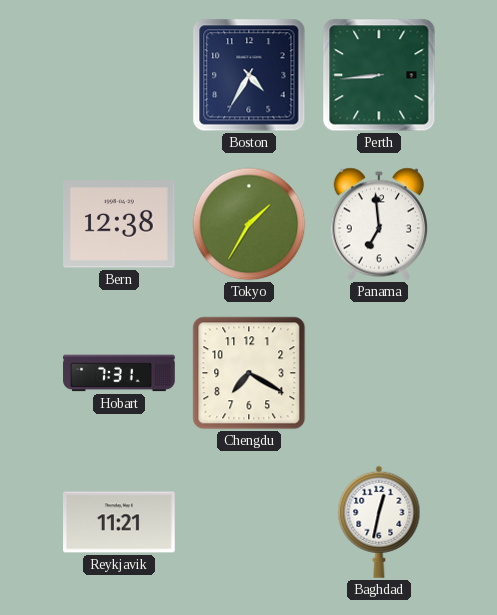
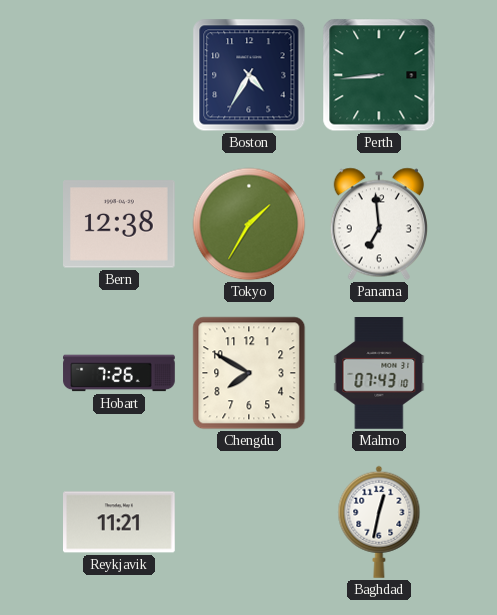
Hobart: 7:31 -> 7:26
Chengdu: 7:20 -> 7:50
Malmo: none -> 07:43
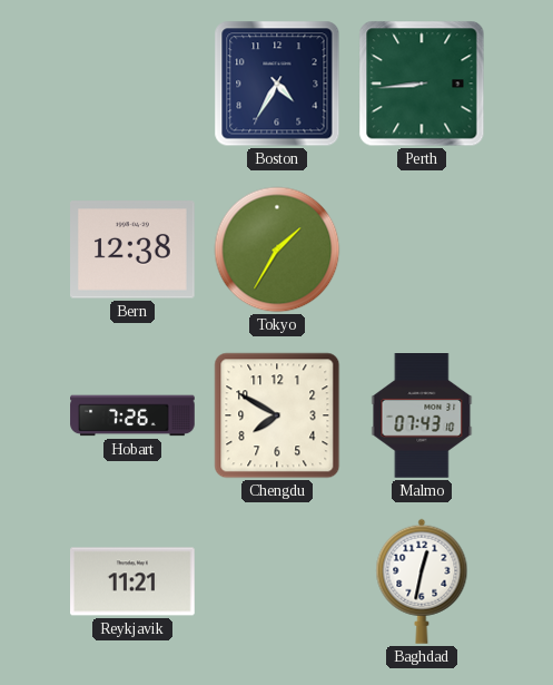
Panama: 6:59 -> none
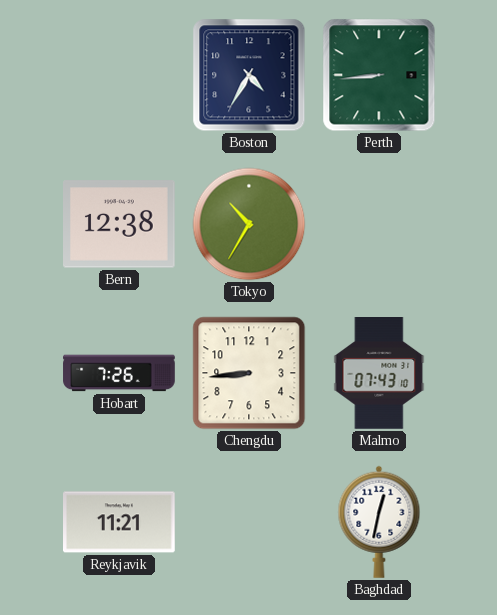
Tokyo: 1:35 -> 10:35
Chengdu: 7:50 -> 8:44
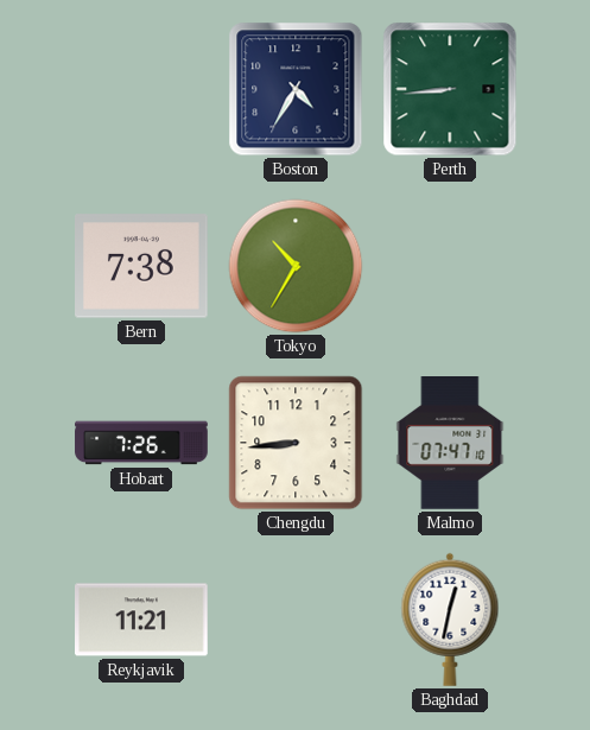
Bern: 12:38 -> 7:38
Malmo: 07:43 -> 07:47
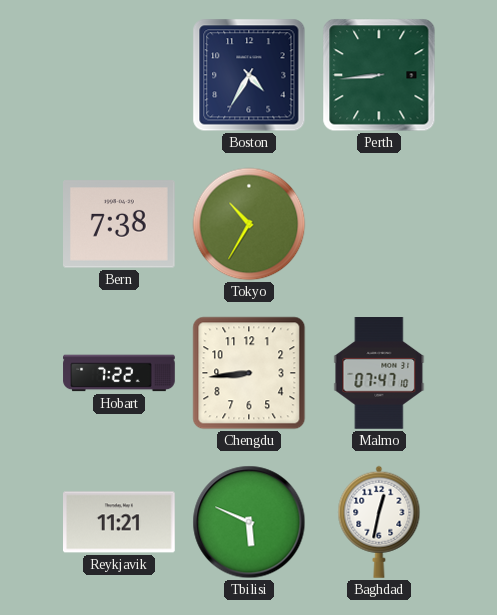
Hobart: 7:26 -> 7:22
Tbilisi: none -> 5:49
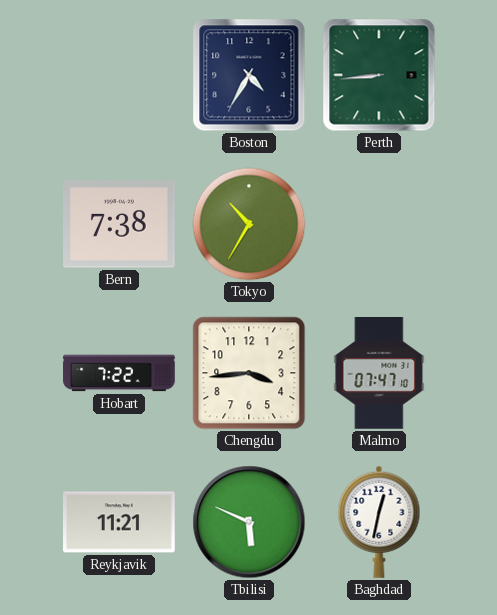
Chengdu: 8:44 -> 3:44
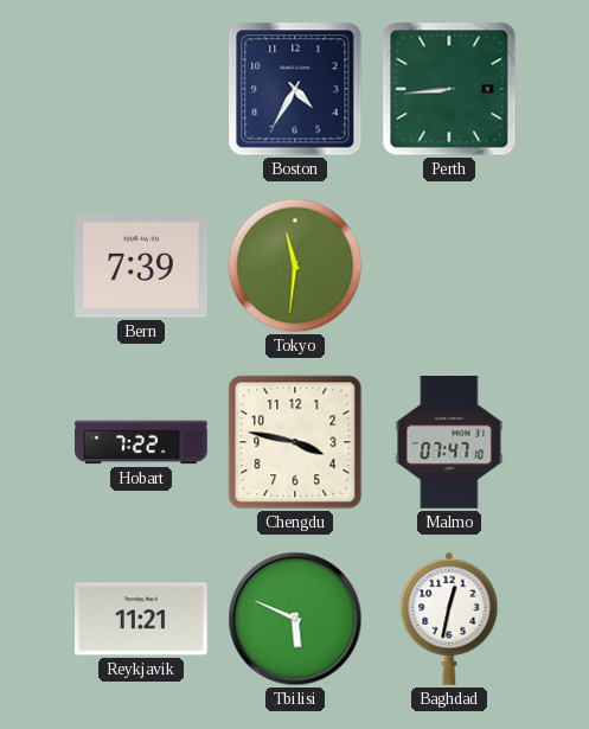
Bern: 7:38 -> 7:39
Tokyo: 10:35 -> 11:31
Chengdu: 3:44 -> 3:47
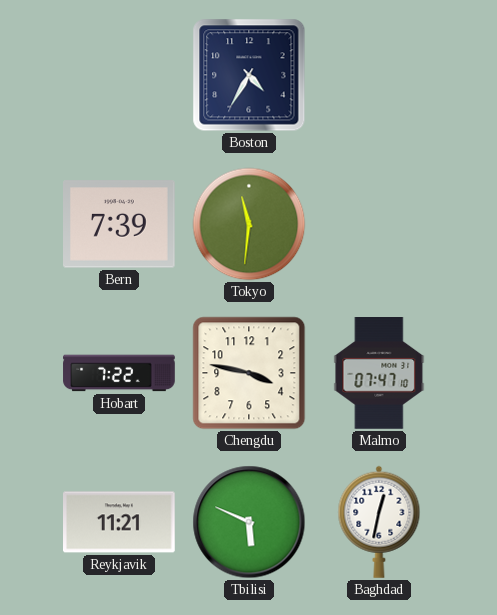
Perth: 8:44 -> none
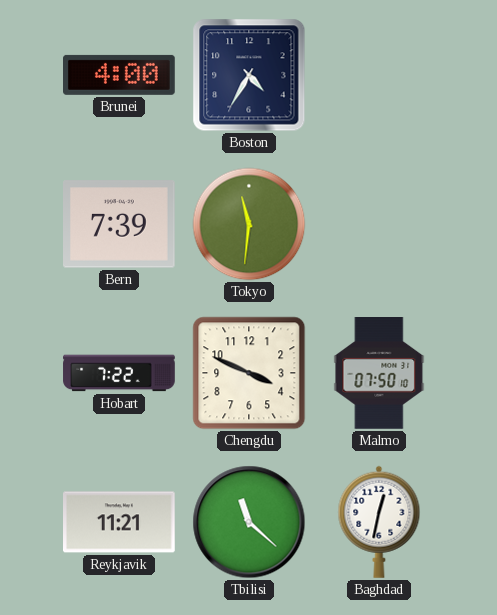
Brunei: none -> 4:00
Chengdu: 3:47 -> 3:49
Malmo: 07:47 -> 07:50
Tbilisi: 5:49 -> 11:22
